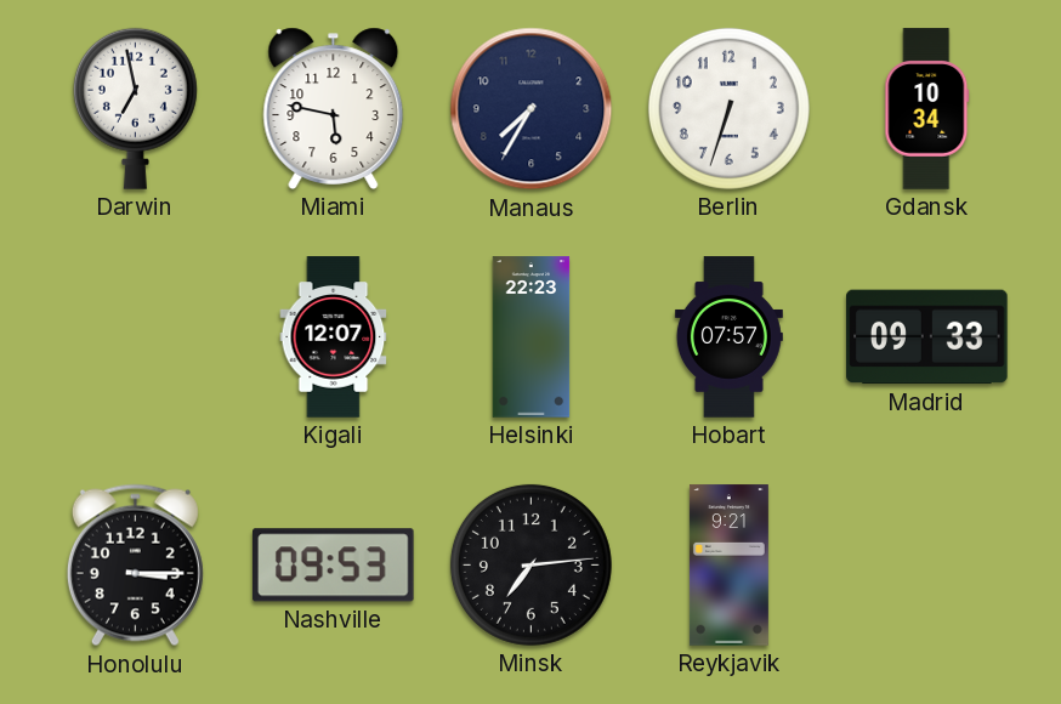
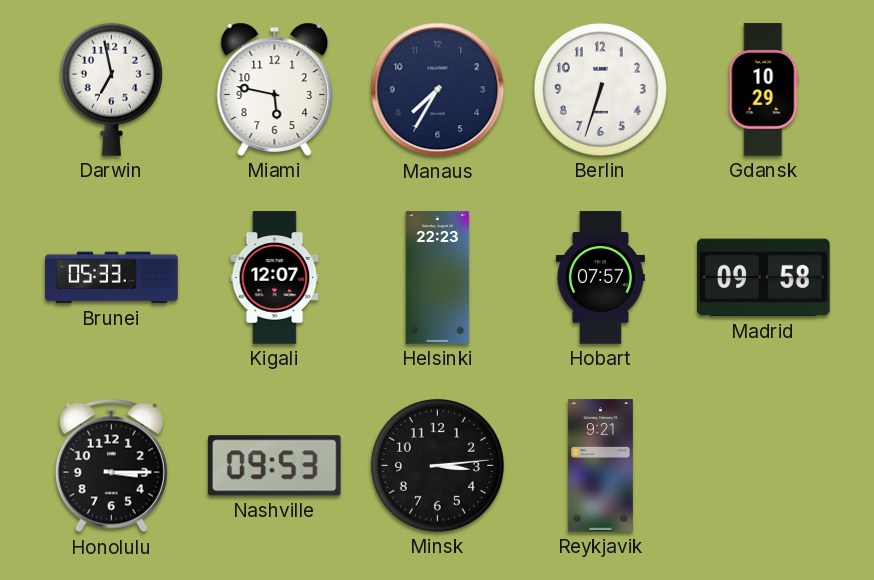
Gdansk: 10:34 -> 10:29
Brunei: none -> 05:33
Madrid: 09:33 -> 09:58
Minsk: 7:14 -> 3:14
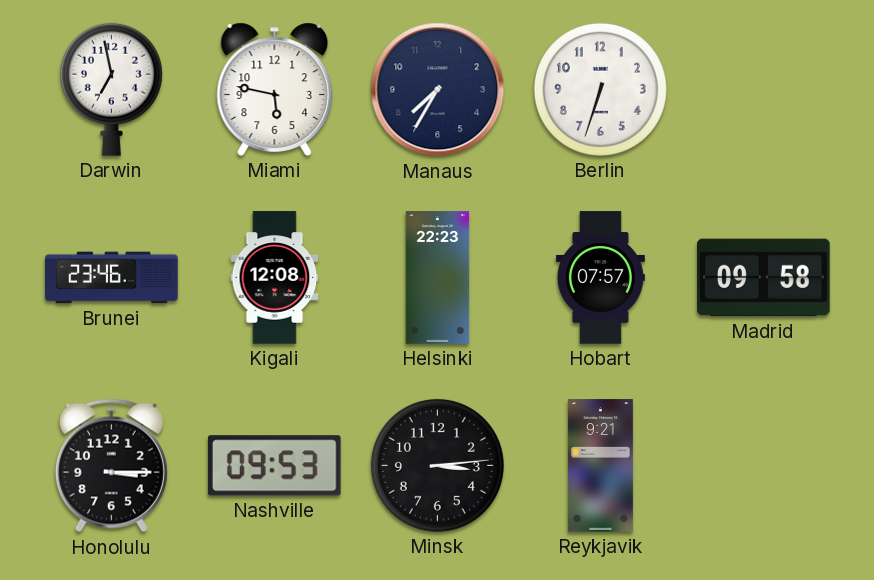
Gdansk: 10:29 -> none
Brunei: 05:33 -> 23:46
Kigali: 12:07 -> 12:08
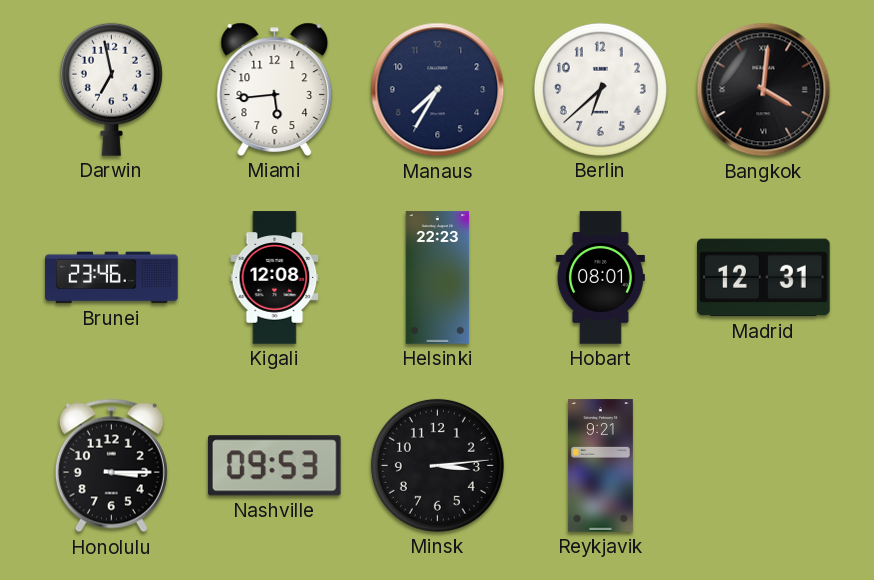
Miami: 5:47 -> 5:44
Berlin: 6:33 -> 6:38
Bangkok: none -> 4:01
Hobart: 07:57 -> 08:01
Madrid: 09:58 -> 12:31
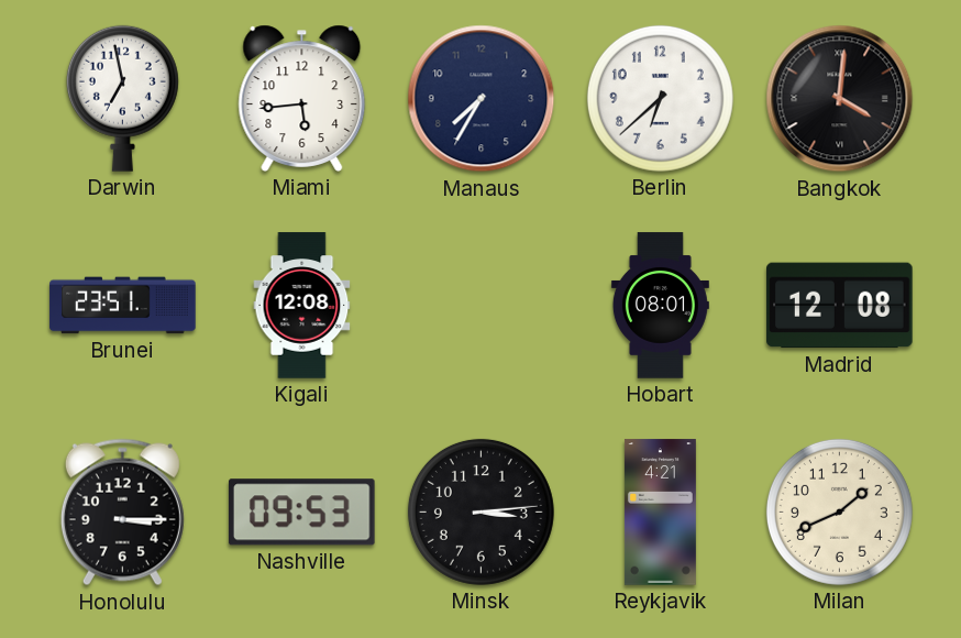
Brunei: 23:46 -> 23:51
Helsinki: 22:23 -> none
Madrid: 12:31 -> 12:08
Reykjavik: 9:21 -> 4:21
Milan: none -> 1:41
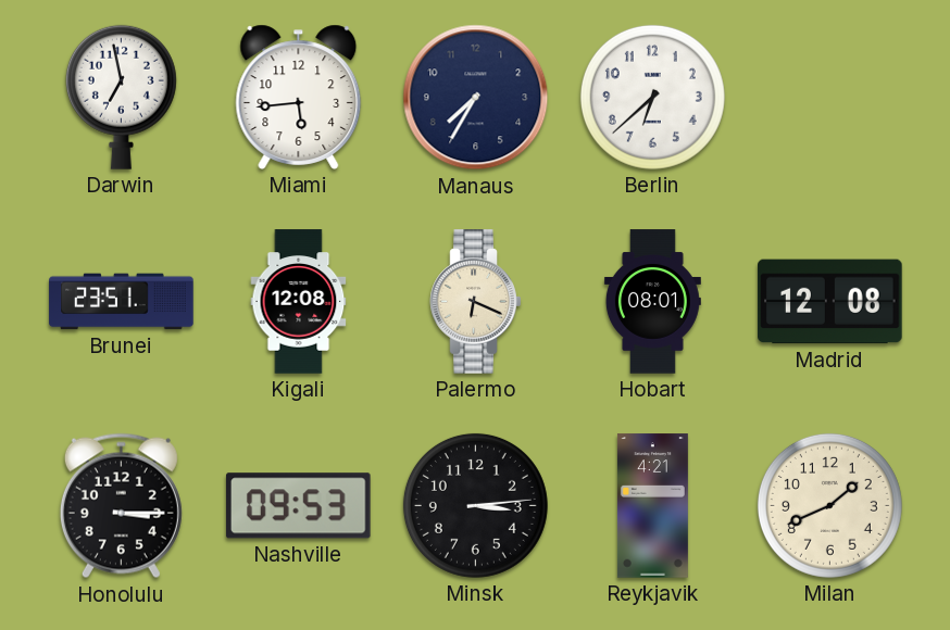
Bangkok: 4:01 -> none
Palermo: none -> 6:19
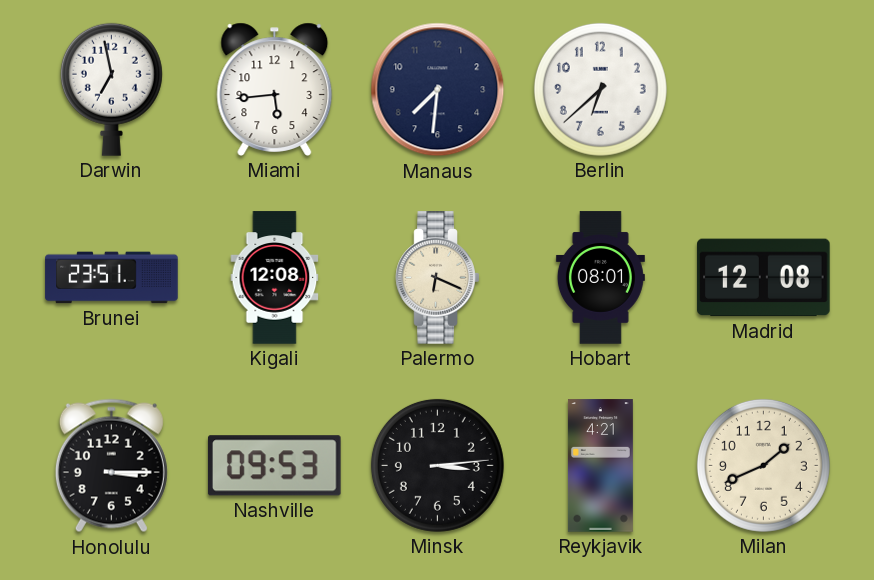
Manaus: 7:35 -> 7:31
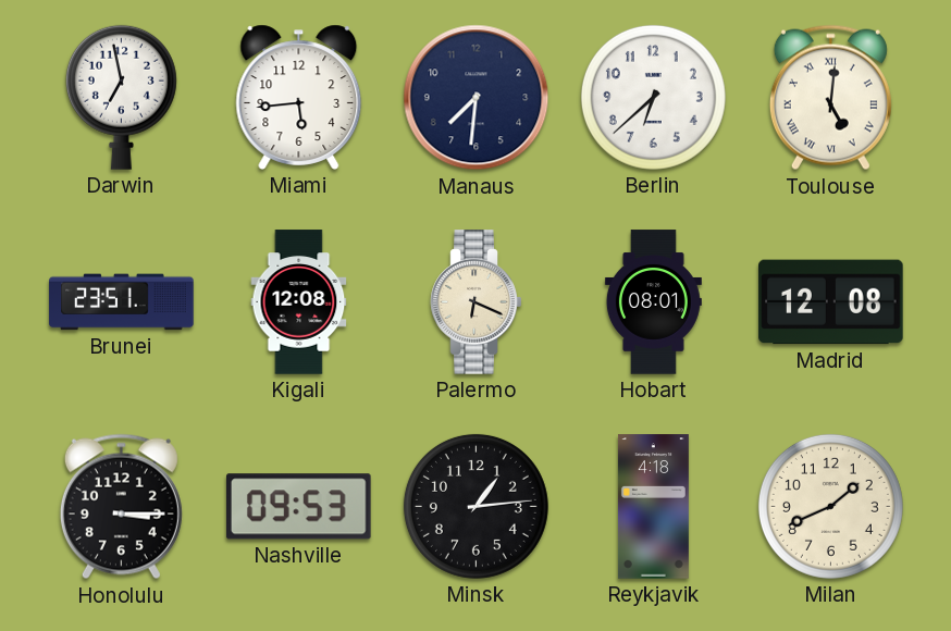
Toulouse: none -> 5:01
Minsk: 3:14 -> 1:14
Reykjavik: 4:21 -> 4:18
